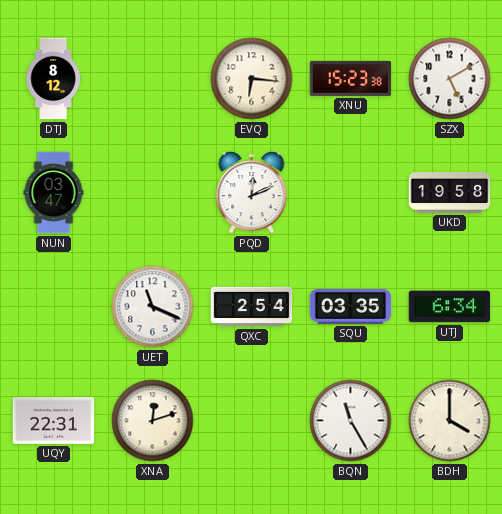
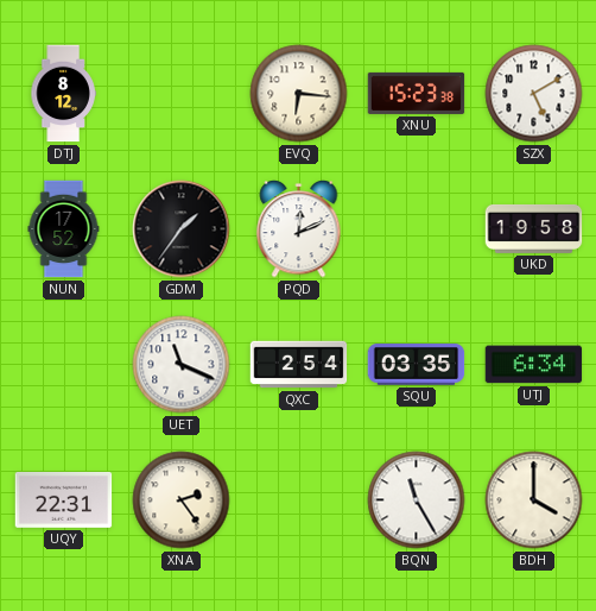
NUN: 03:47 -> 17:52
GDM: none -> 1:36
XNA: 12:12 -> 2:24
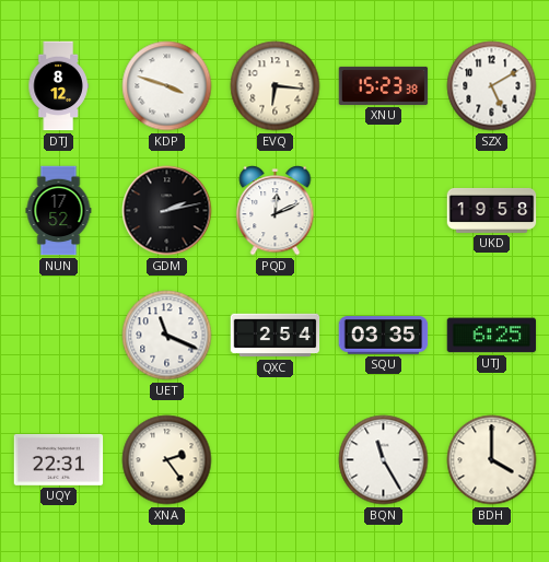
KDP: none -> 3:48
GDM: 1:36 -> 2:13
UTJ: 6:34 -> 6:25
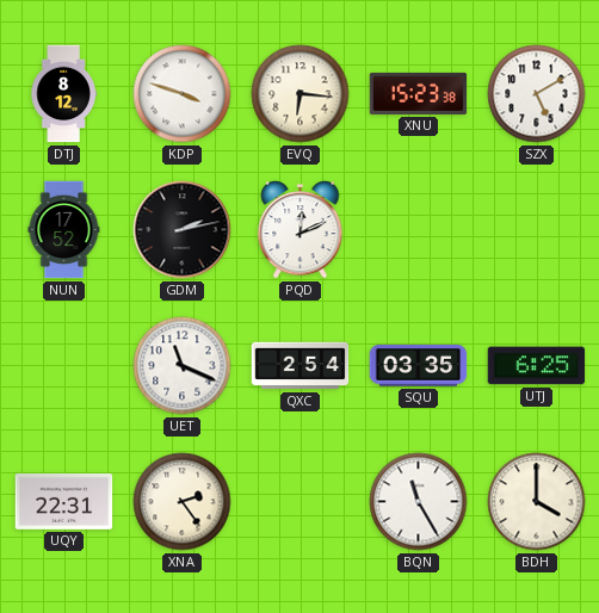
UKD: 19:58 -> none
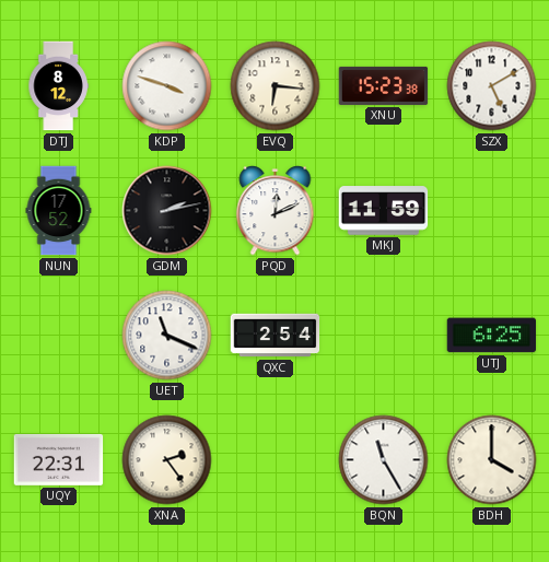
MKJ: none -> 11:59
SQU: 03:35 -> none
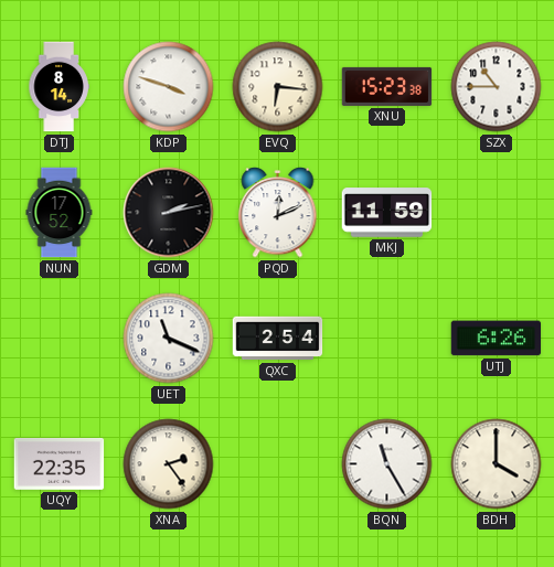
DTJ: 8:12 -> 8:14
SZX: 5:10 -> 10:45
UTJ: 6:25 -> 6:26
UQY: 22:31 -> 22:35
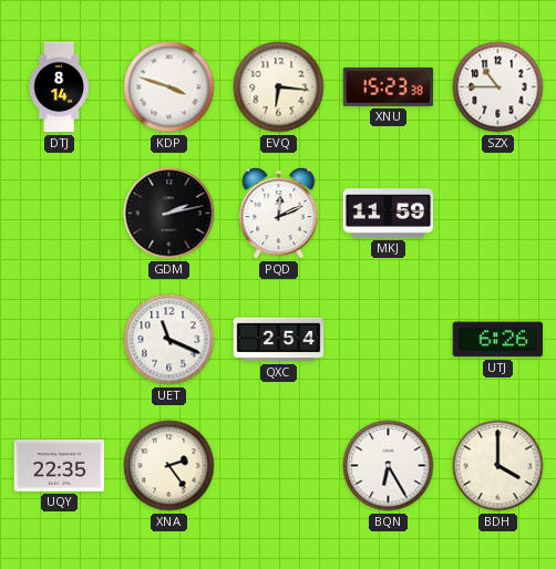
NUN: 17:52 -> none
BQN: 11:25 -> 6:25
